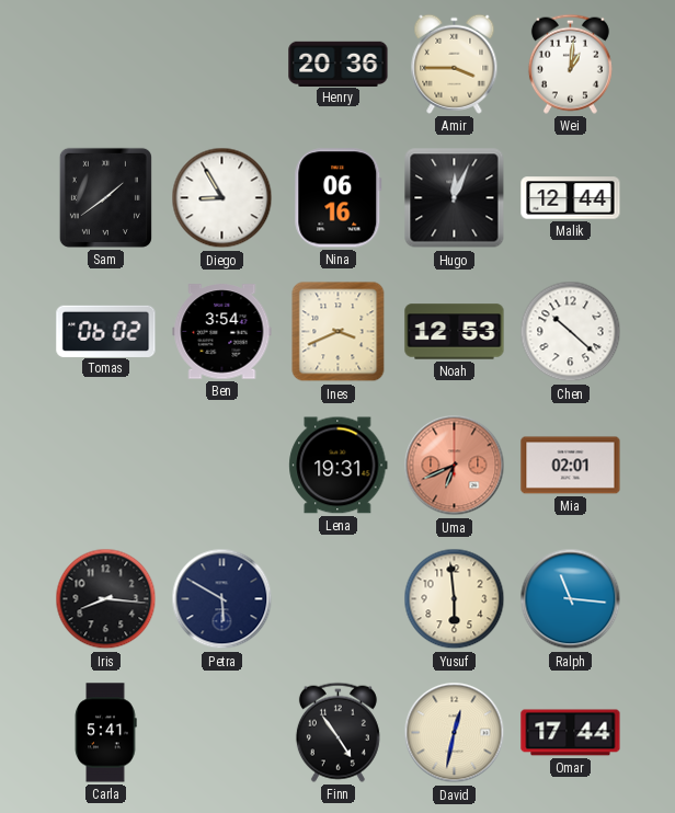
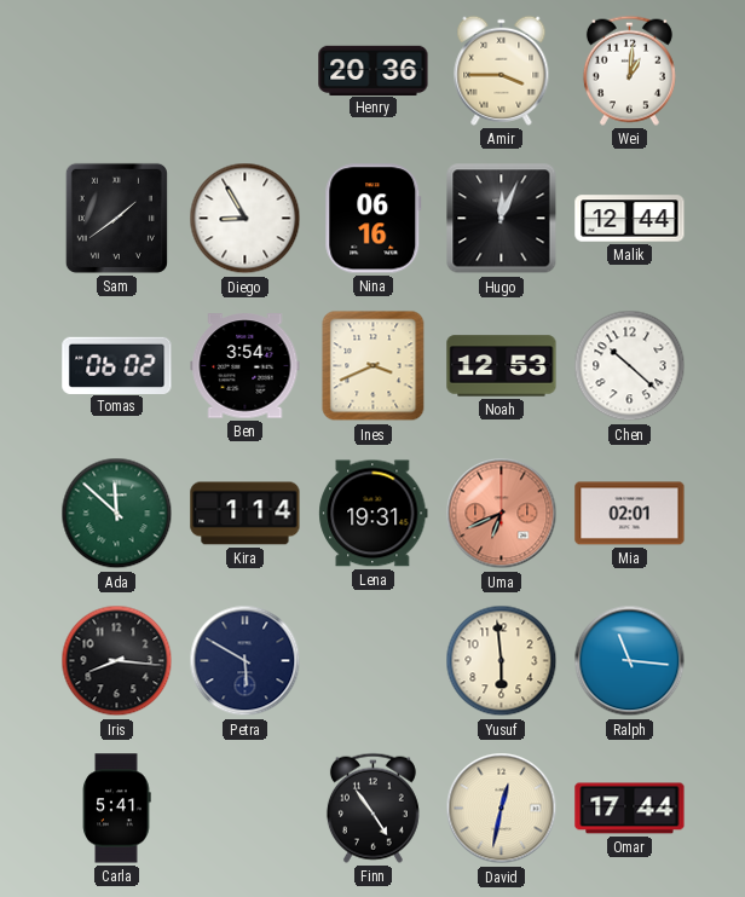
Ada: none -> 11:52
Kira: none -> 1:14
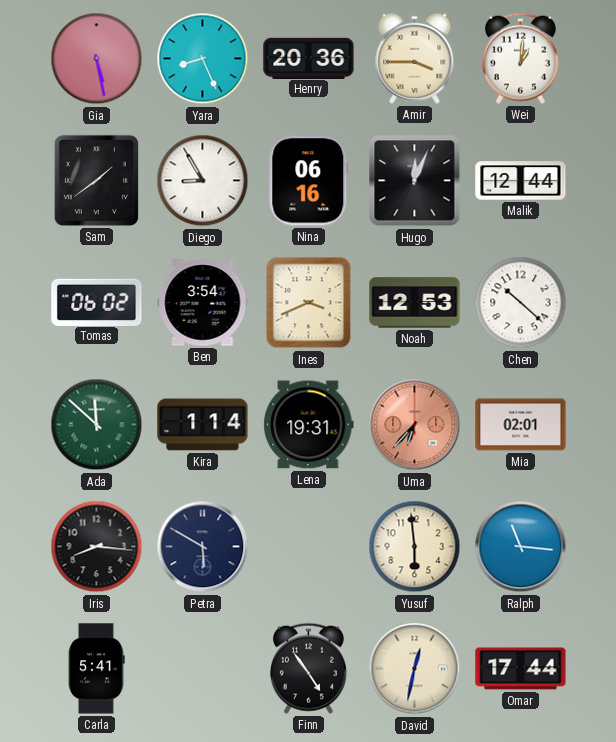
Gia: none -> 5:28
Yara: none -> 8:26
Uma: 6:41 -> 6:37
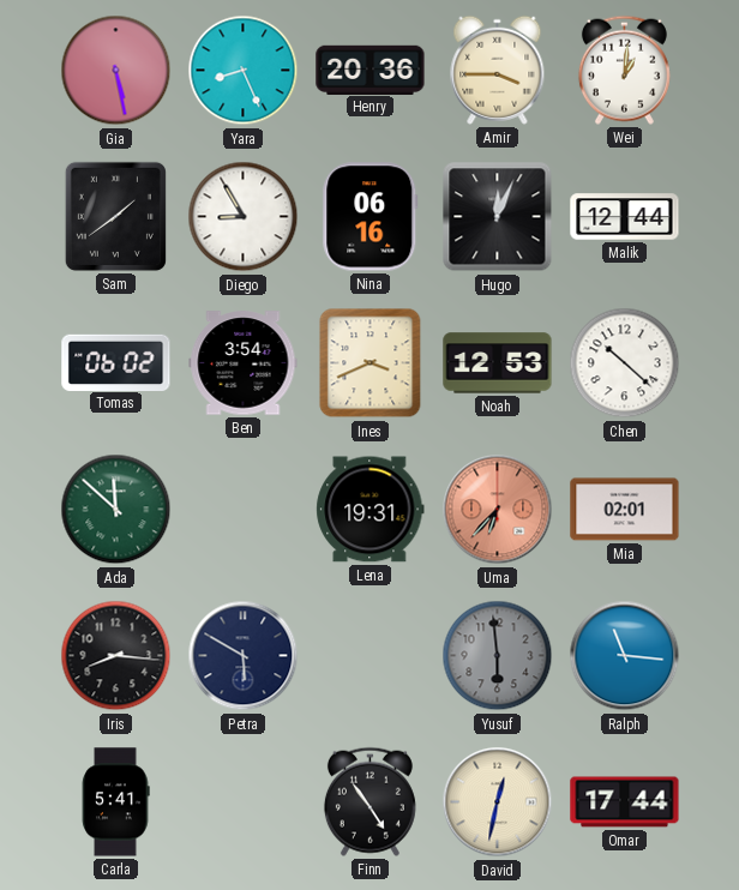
Kira: 1:14 -> none
Yusuf dial: cream -> grey
